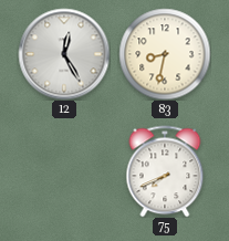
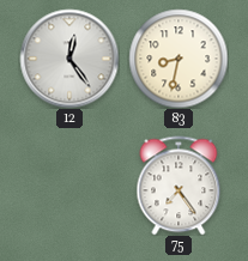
12: 12:25 -> 12:24
75: 7:41 -> 7:24
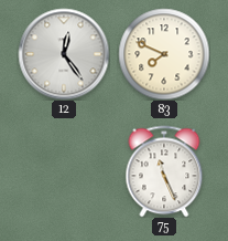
83: 8:32 -> 7:49
75: 7:24 -> 11:26
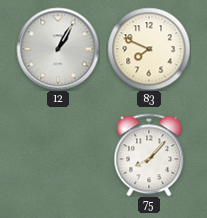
12: 12:24 -> 1:05
75: 11:26 -> 8:07
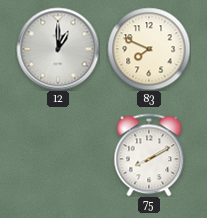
12: 1:05 -> 1:00
75: 8:07 -> 8:10
